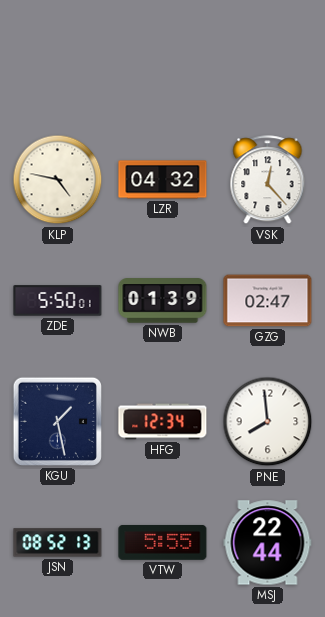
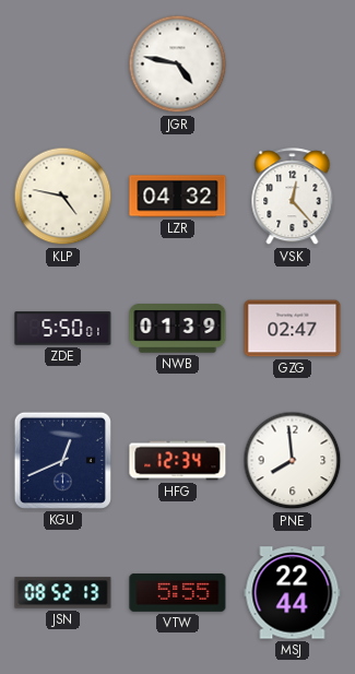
JGR: none -> 4:47
KGU: 1:28 -> 12:41
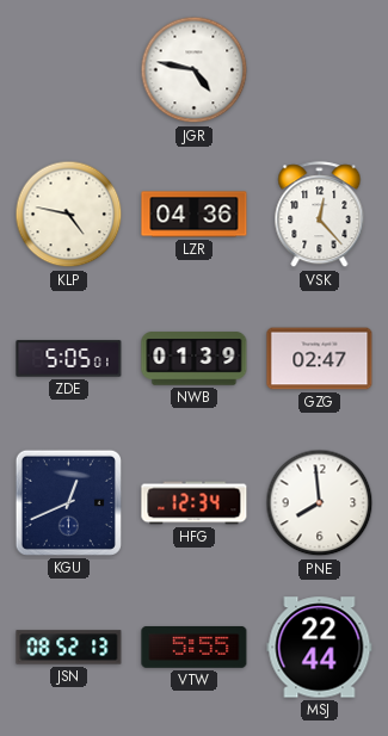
LZR: 04:32 -> 04:36
ZDE: 5:50 -> 5:05
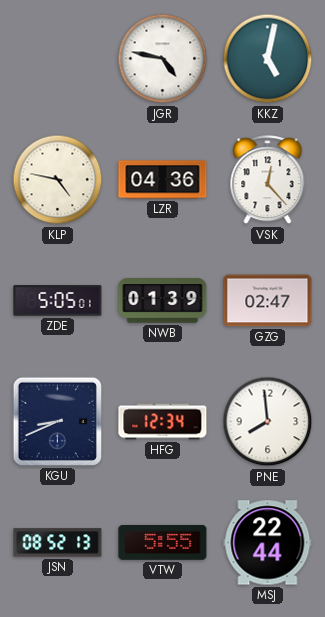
KKZ: none -> 5:02
KGU: 12:41 -> 8:41
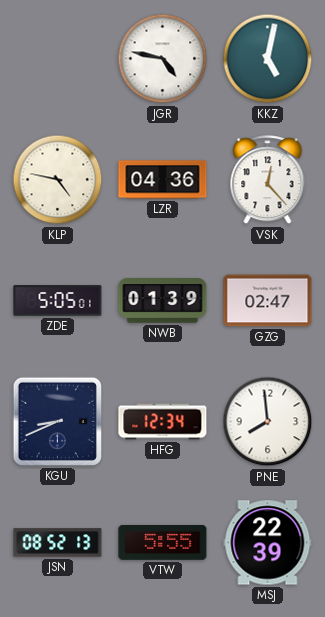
MSJ: 22:44 -> 22:39
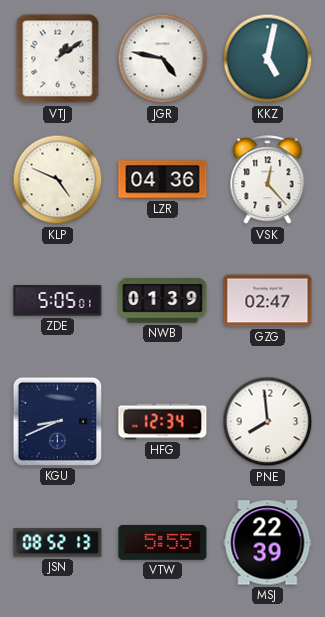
VTJ: none -> 1:09
KLP: 4:47 -> 4:49
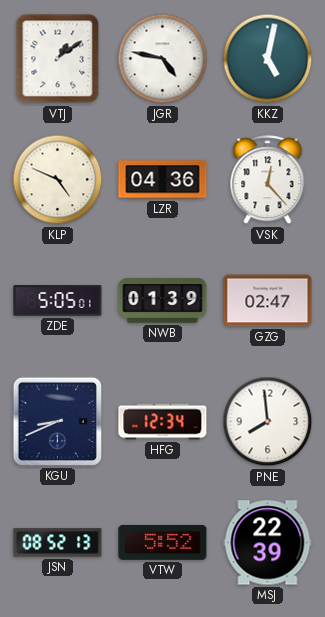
VTW: 5:55 -> 5:52
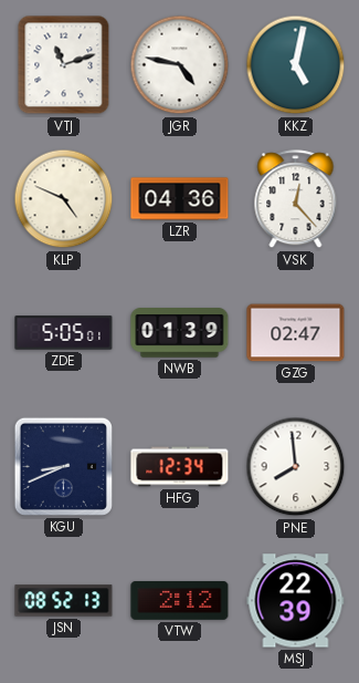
VTJ: 1:09 -> 11:12
VTW: 5:52 -> 2:12
